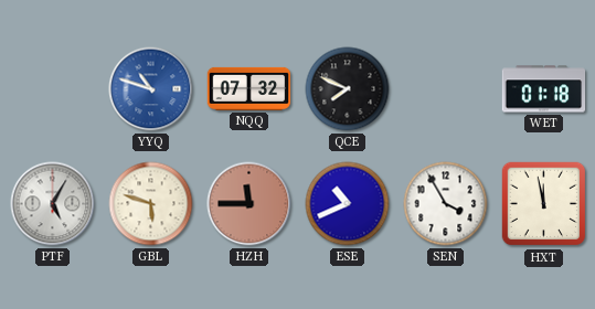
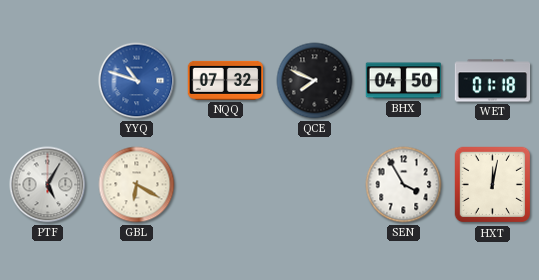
BHX: none -> 04:50
GBL: 5:48 -> 6:20
HZH: 11:45 -> none
ESE: 10:41 -> none
HXT: 11:58 -> 12:02
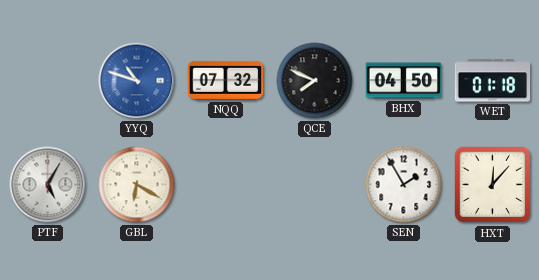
SEN: 3:55 -> 1:55
HXT: 12:02 -> 12:07
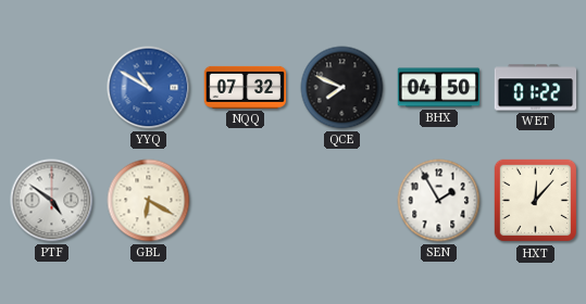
YYQ: 10:48 -> 10:50
WET: 01:18 -> 01:22
PTF: 5:05 -> 4:51
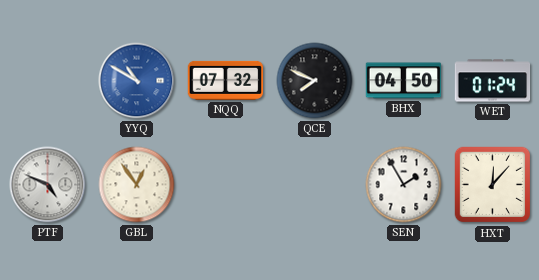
WET: 01:22 -> 01:24
PTF: 4:51 -> 4:49
GBL: 6:20 -> 12:54
